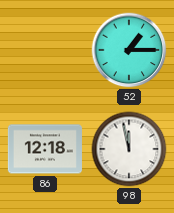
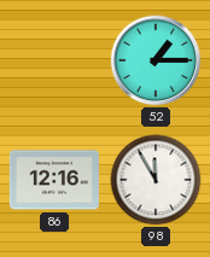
86: 12:18 -> 12:16
98: 11:58 -> 11:55
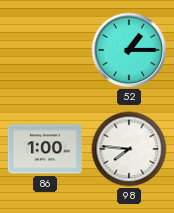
86: 12:16 -> 1:00
98: 11:55 -> 7:46
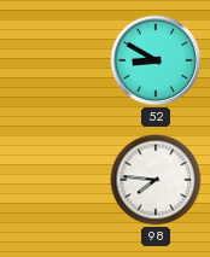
52: 1:15 -> 8:50
86: 1:00 -> none
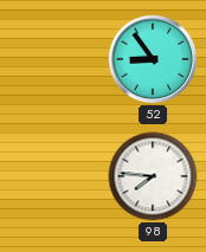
52: 8:50 -> 8:54
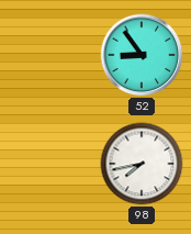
98: 7:46 -> 7:43
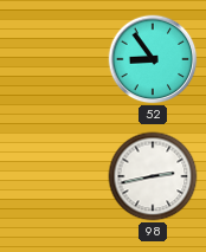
98: 7:43 -> 2:43
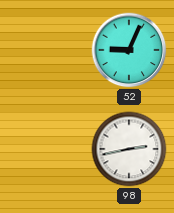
52: 8:54 -> 9:04
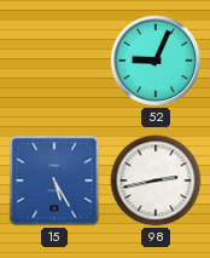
15: none -> 5:25
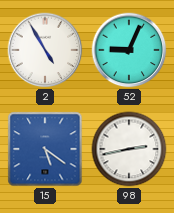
2: none -> 4:55
15: 5:25 -> 5:21
